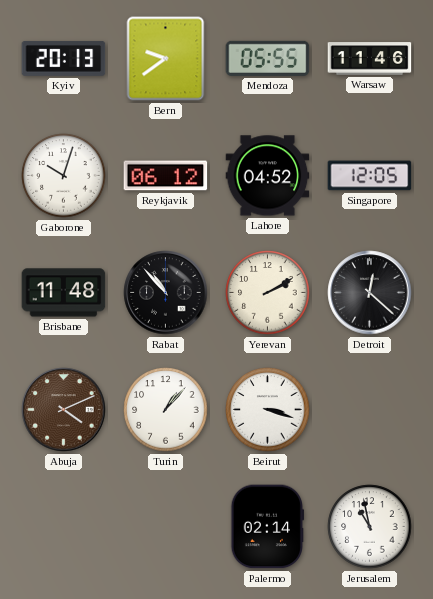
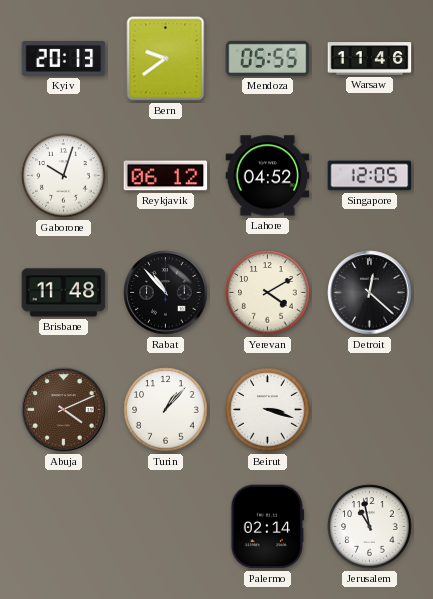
Yerevan: 2:10 -> 4:10
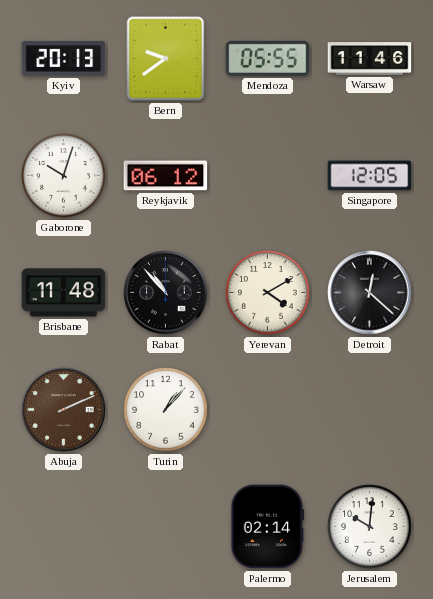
Lahore: 04:52 -> none
Abuja: 4:11 -> 2:11
Beirut: 3:18 -> none
Jerusalem: 10:58 -> 10:01
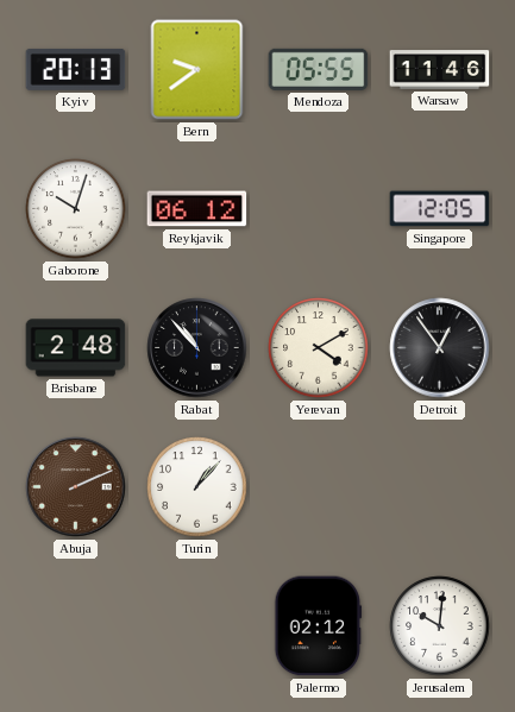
Brisbane: 11:48 -> 2:48
Detroit: 12:22 -> 12:54
Palermo: 02:14 -> 02:12
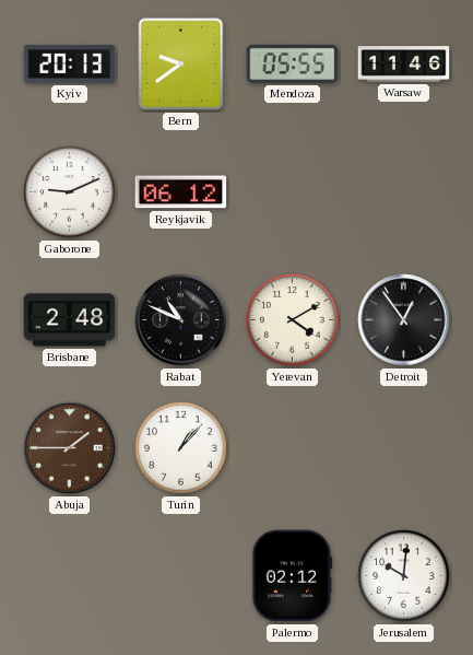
Gaborone: 10:03 -> 9:11
Singapore: 12:05 -> none
Rabat: 10:53 -> 10:49
Abuja: 2:11 -> 1:45
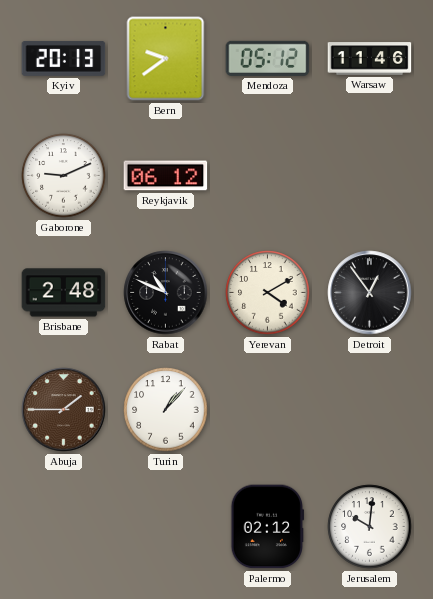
Mendoza: 05:55 -> 05:12
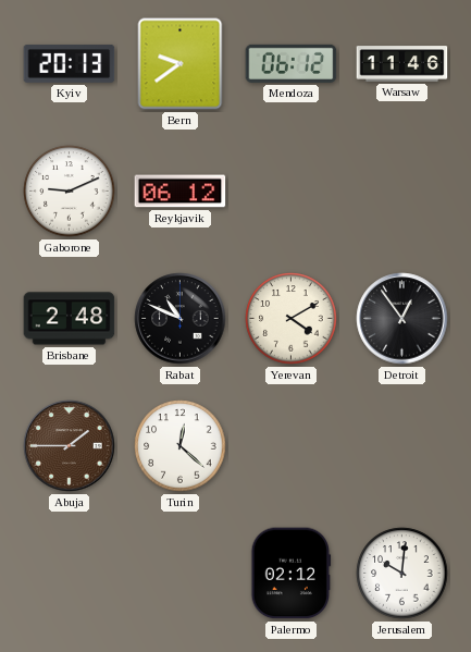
Mendoza: 05:12 -> 06:12
Turin: 1:07 -> 12:22
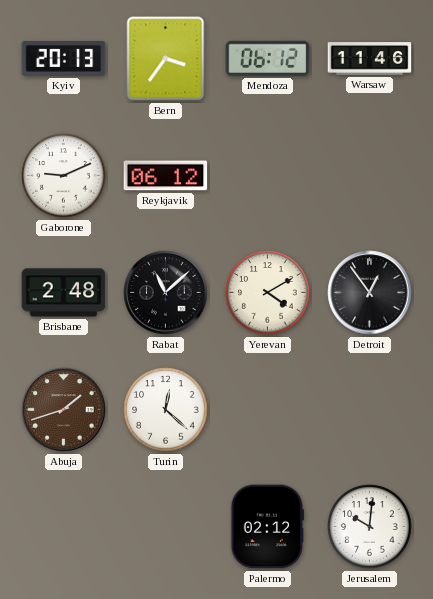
Bern: 9:39 -> 3:36
Rabat: 10:49 -> 11:08
Abuja: 1:45 -> 1:42
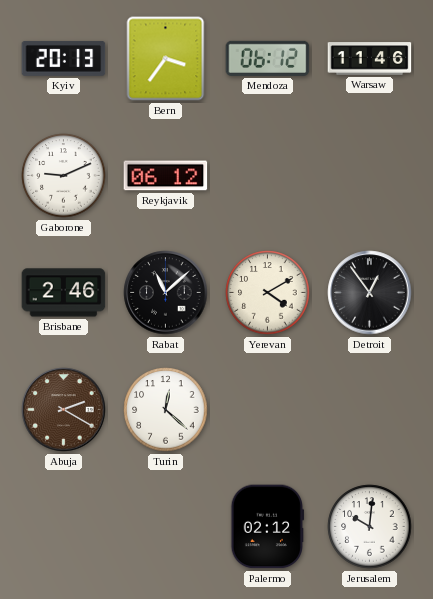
Brisbane: 2:48 -> 2:46
Abuja: 1:42 -> 2:20
